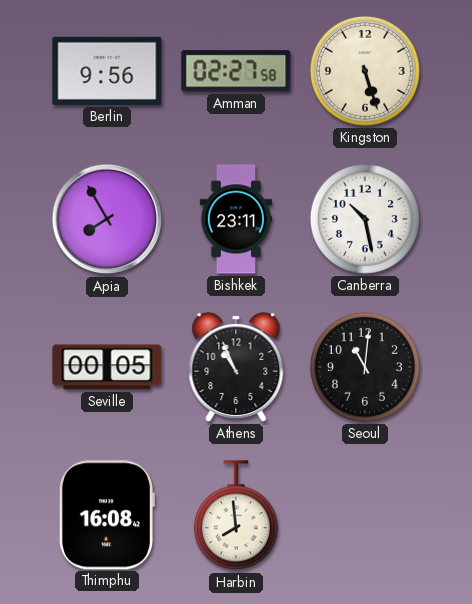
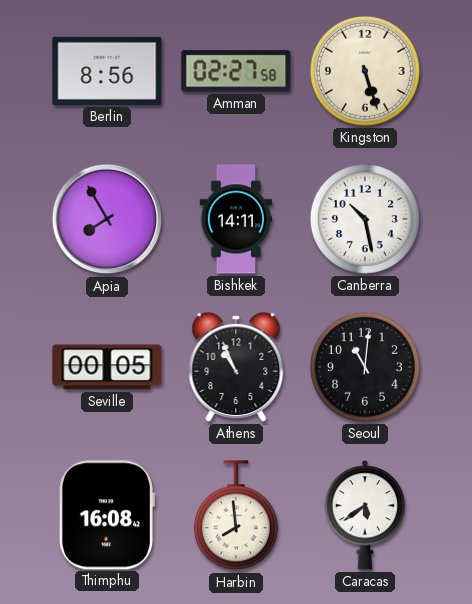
Berlin: 9:56 -> 8:56
Bishkek: 23:11 -> 14:11
Caracas: none -> 5:39
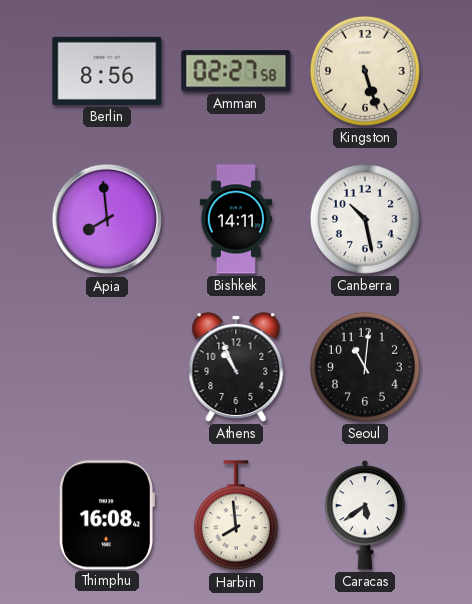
Apia: 7:55 -> 7:59
Seville: 00:05 -> none
